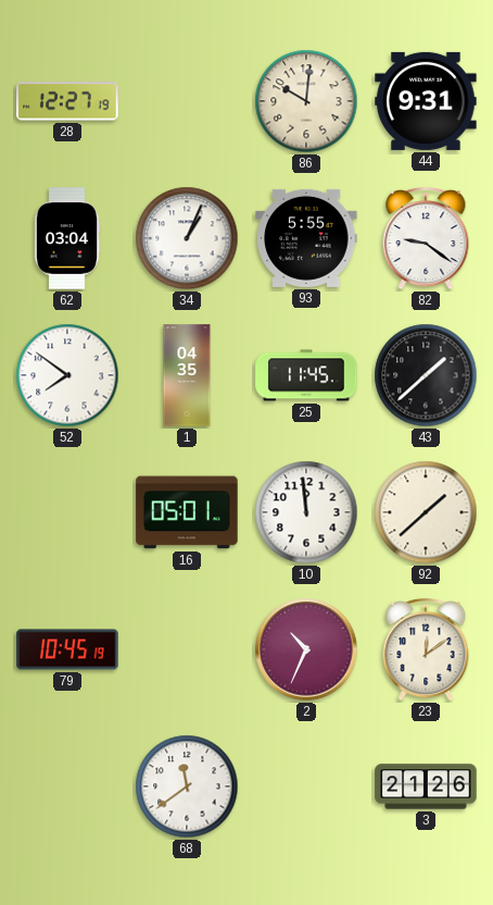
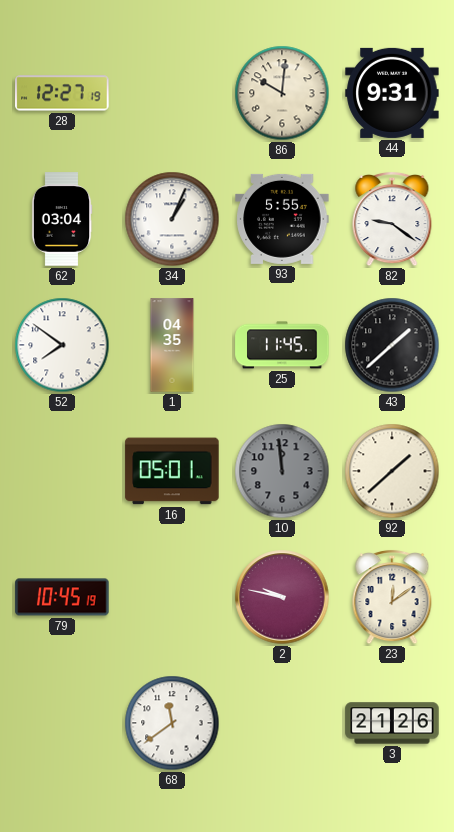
10 dial: white -> grey
2: 10:34 -> 9:47
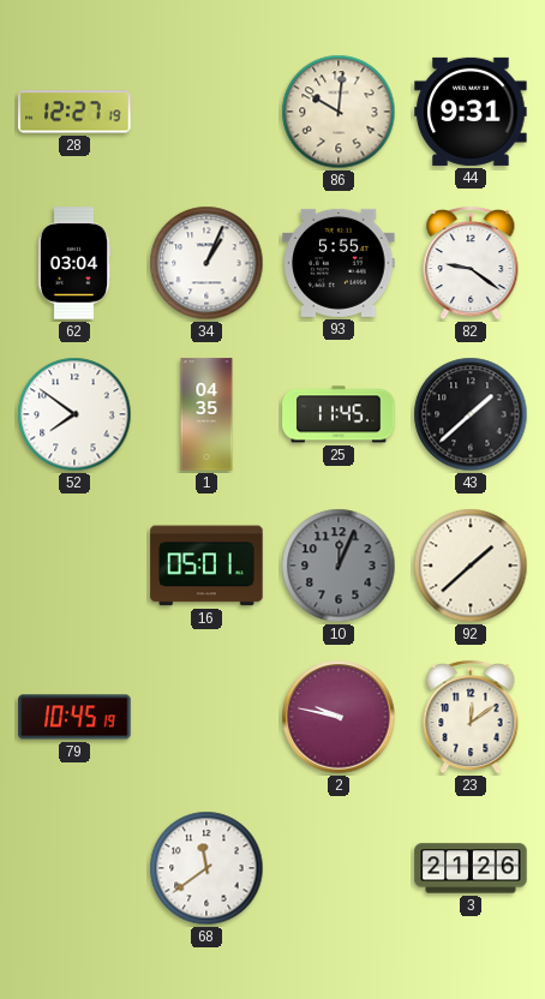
10: 11:59 -> 12:04
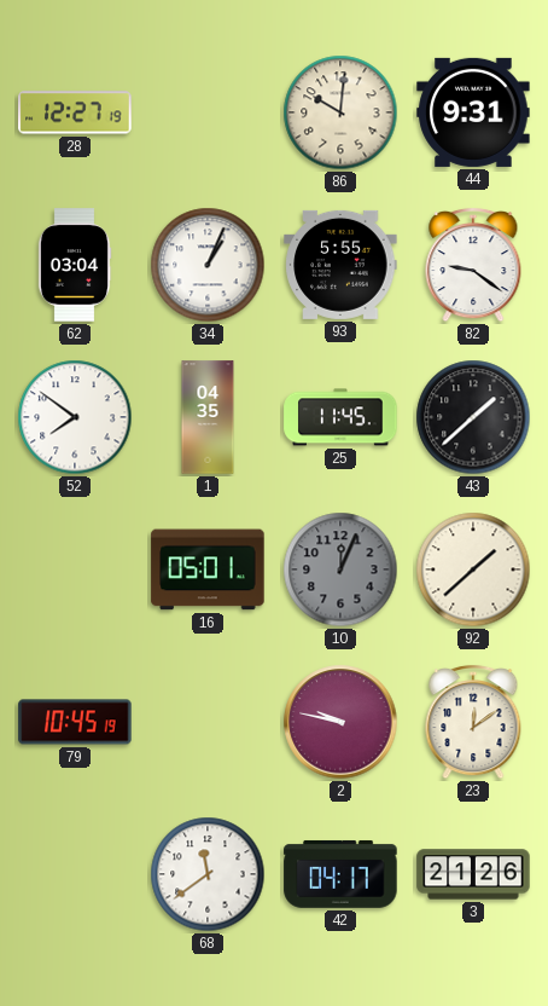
42: none -> 04:17
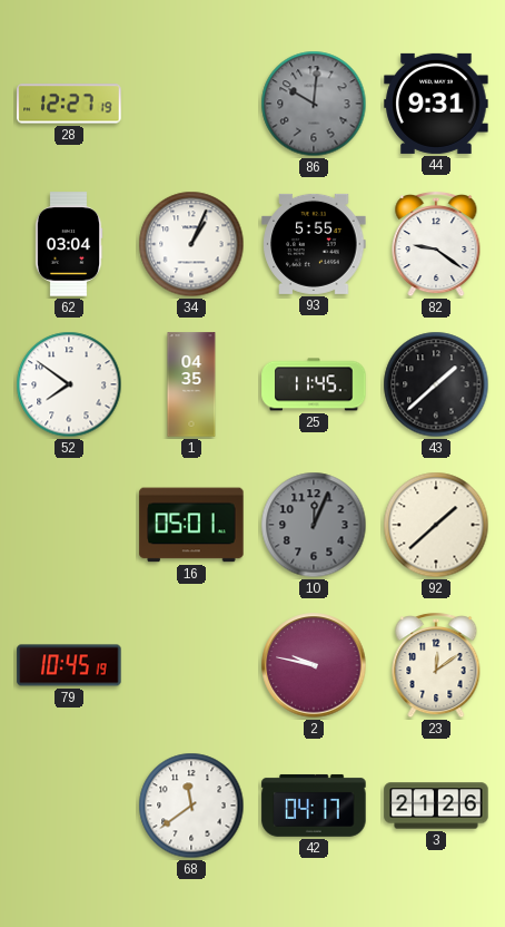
86 dial: cream -> grey
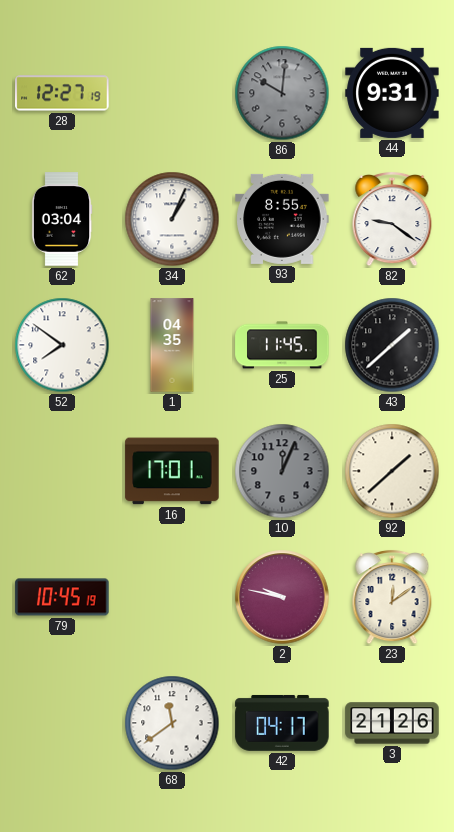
93: 5:55 -> 8:55
16: 05:01 -> 17:01
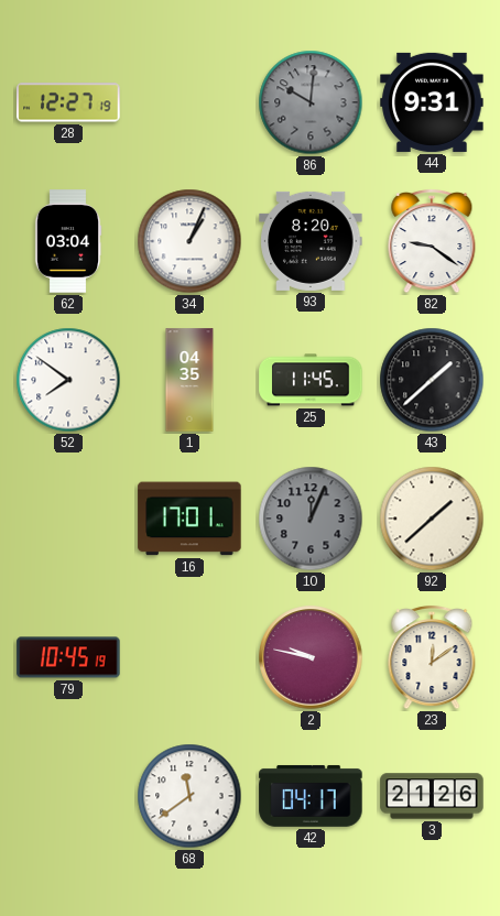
93: 8:55 -> 8:20
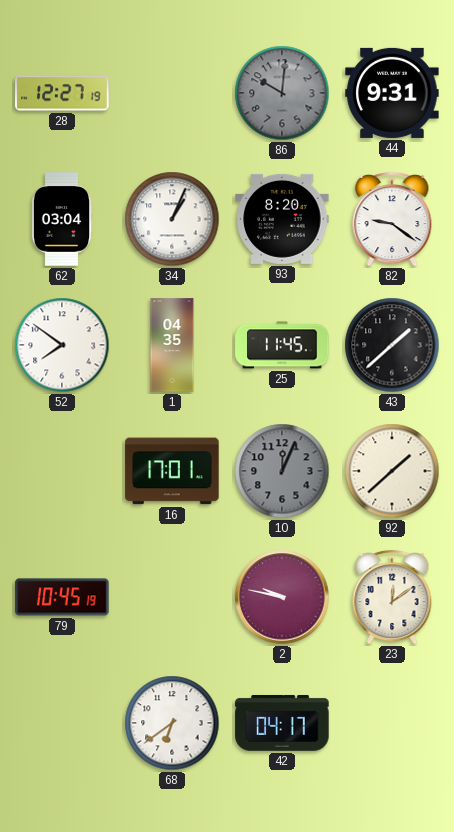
68: 11:39 -> 6:39
3: 21:26 -> none
